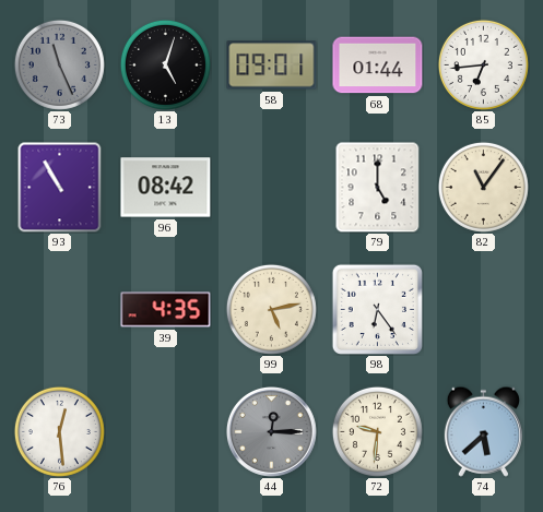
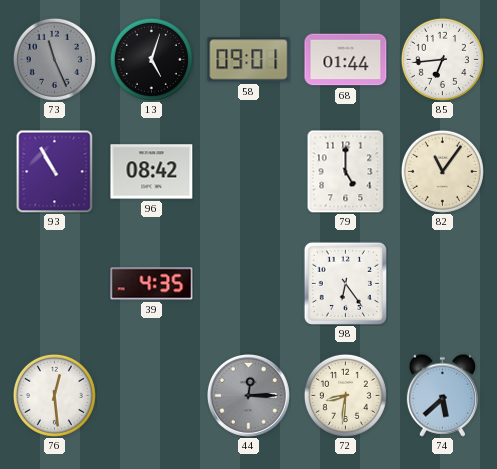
99: 5:13 -> none
72: 9:31 -> 8:31
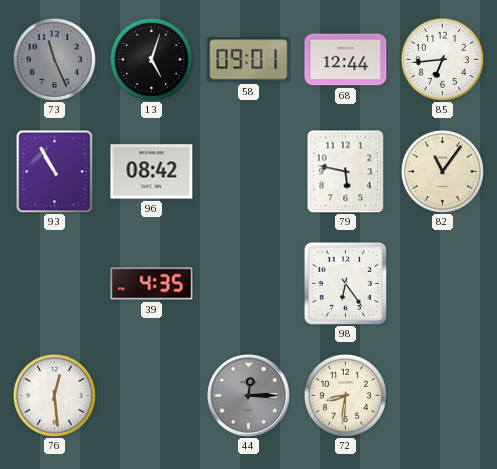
68: 01:44 -> 12:44
79: 5:00 -> 5:47
74: 5:38 -> none
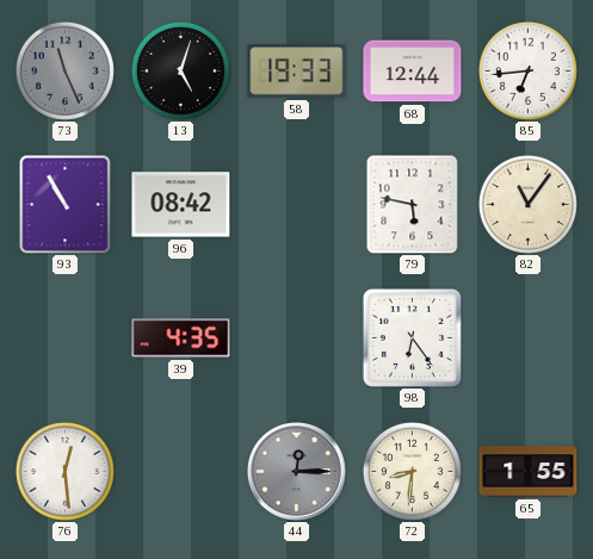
58: 09:01 -> 19:33
65: none -> 1:55
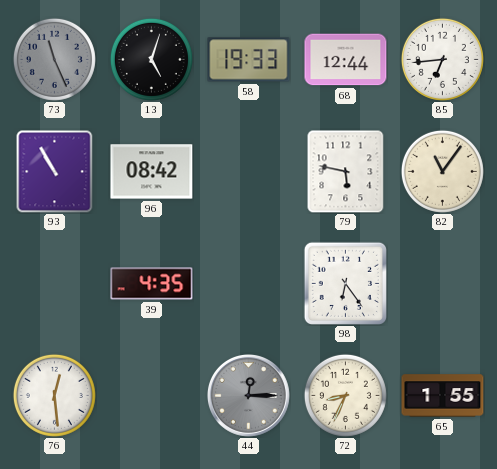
72: 8:31 -> 8:34
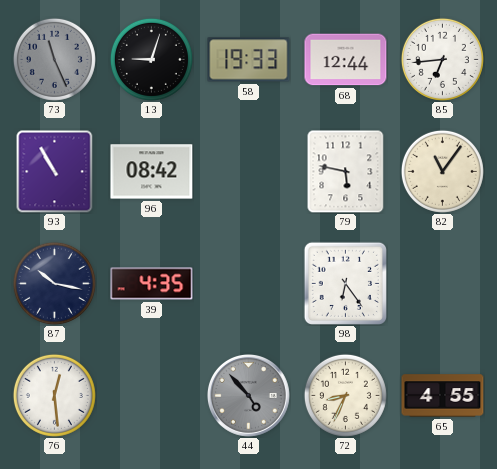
13: 5:03 -> 9:03
87: none -> 10:17
44: 12:15 -> 4:53
65: 1:55 -> 4:55
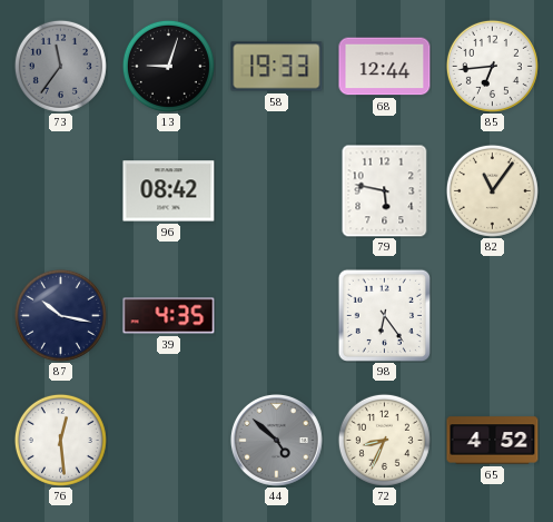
73: 11:26 -> 11:36
93: 10:55 -> none
44: 4:53 -> 4:52
65: 4:55 -> 4:52
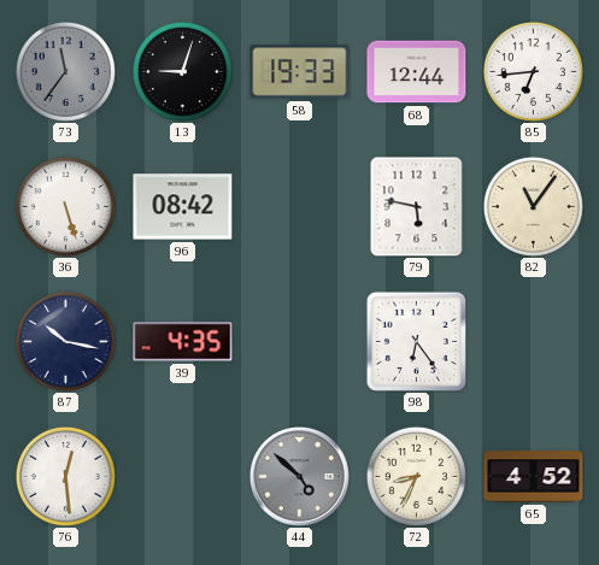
36: none -> 5:27
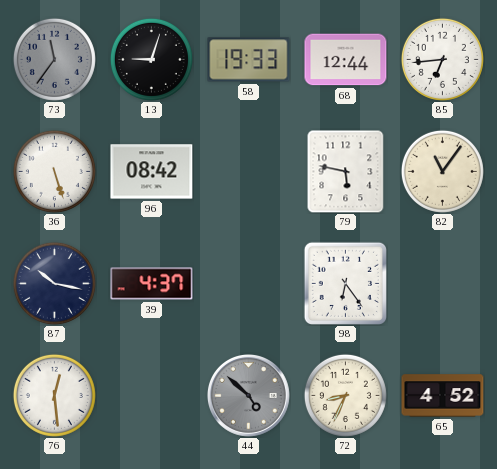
39: 4:35 -> 4:37
